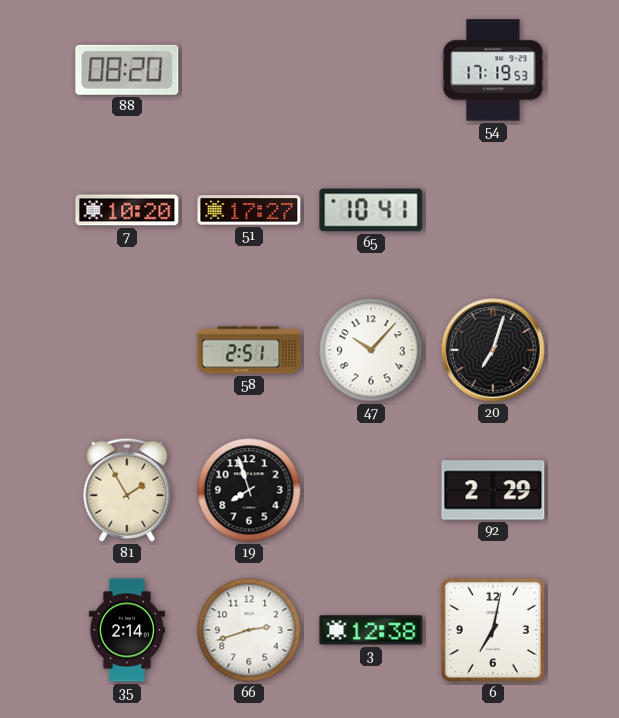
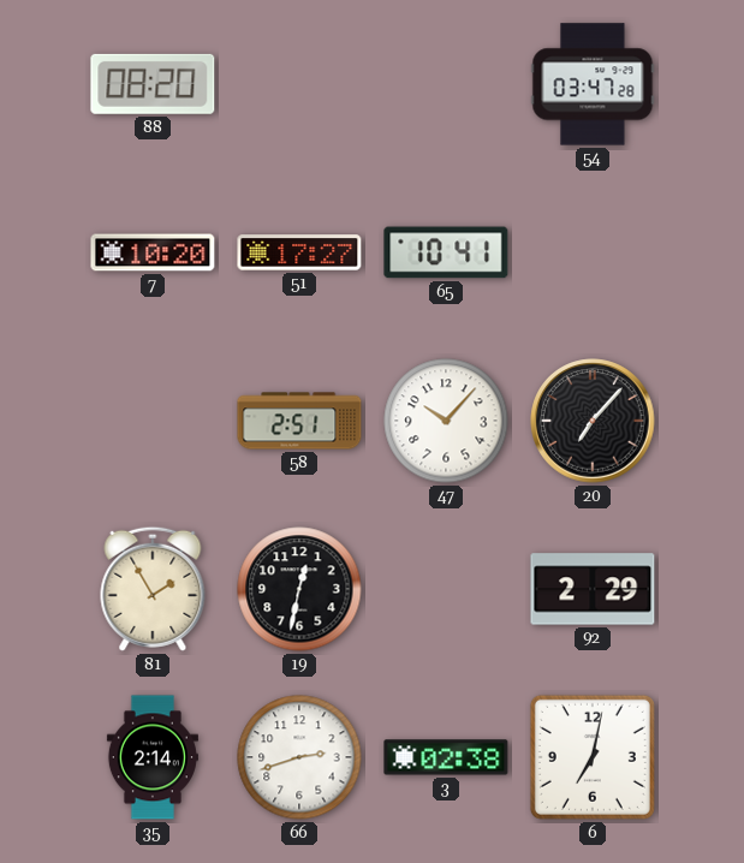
54: 17:19 -> 03:47
20: 7:03 -> 7:07
19: 7:57 -> 12:32
3: 12:38 -> 02:38
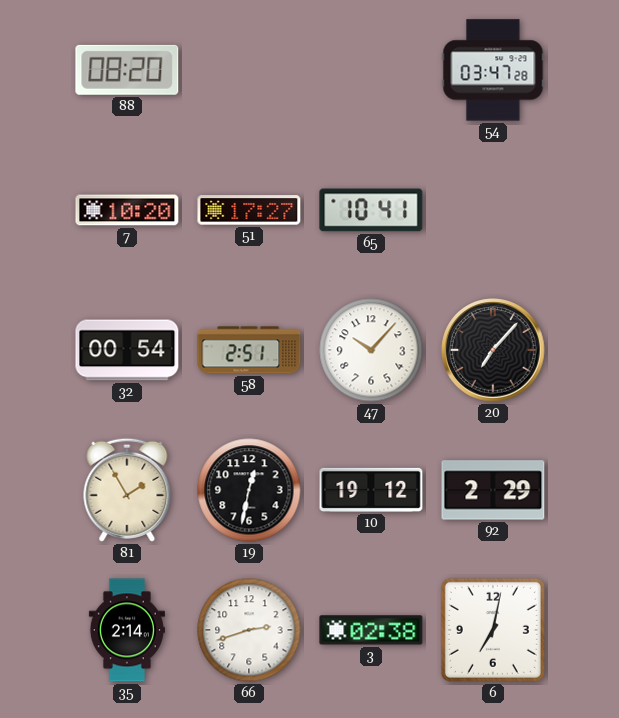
32: none -> 00:54
10: none -> 19:12
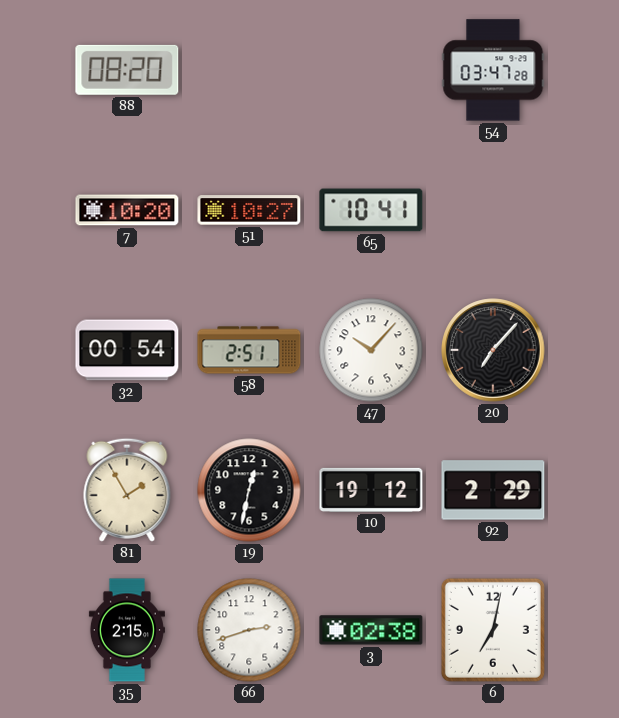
51: 17:27 -> 10:27
35: 2:14 -> 2:15
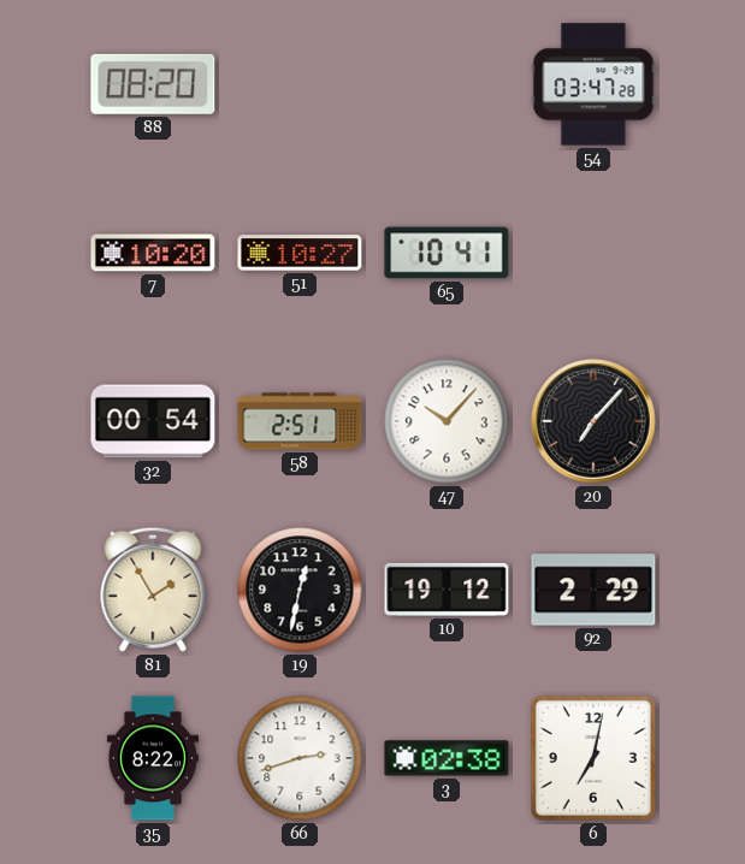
35: 2:15 -> 8:22
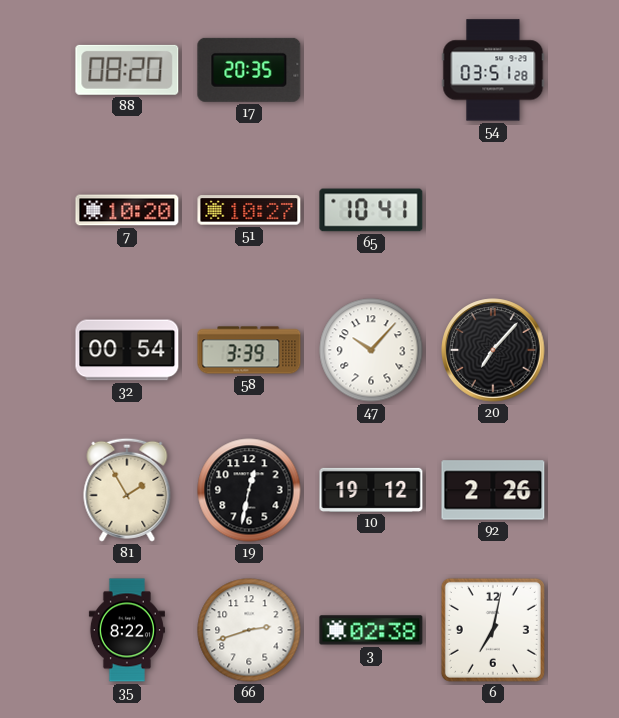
17: none -> 20:35
54: 03:47 -> 03:51
58: 2:51 -> 3:39
92: 2:29 -> 2:26
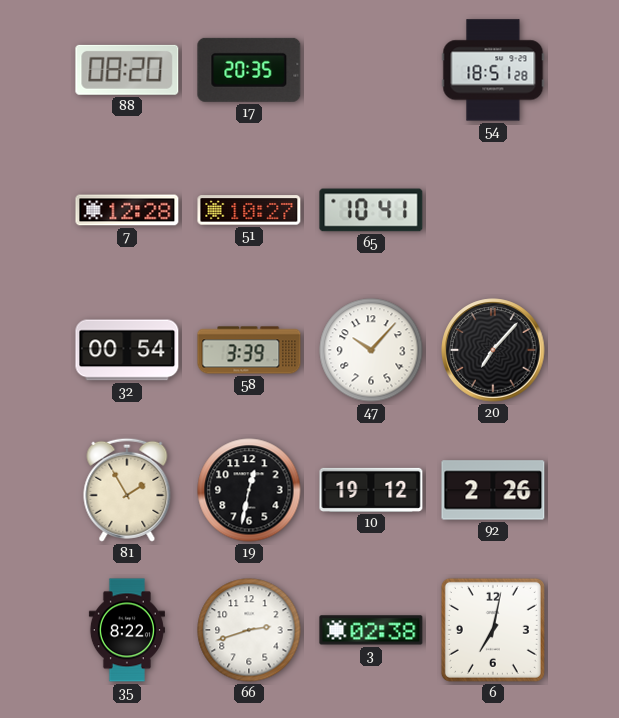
54: 03:51 -> 18:51
7: 10:20 -> 12:28
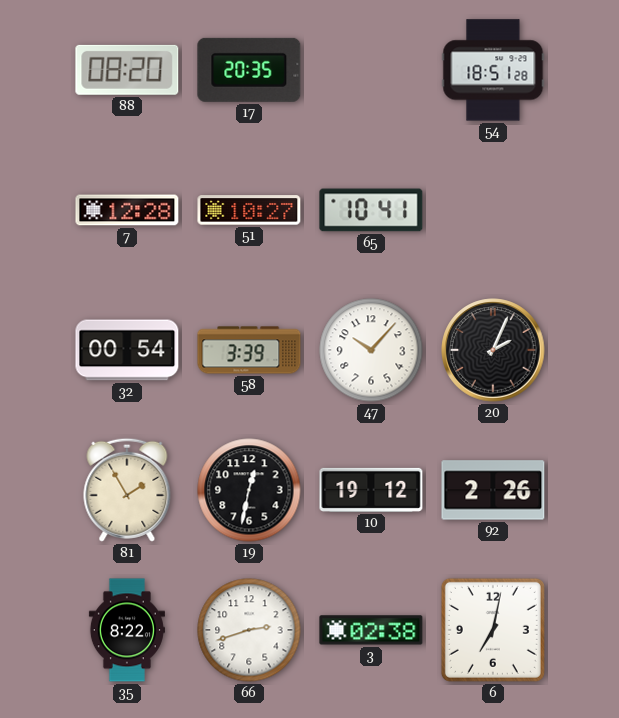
20: 7:07 -> 2:04
